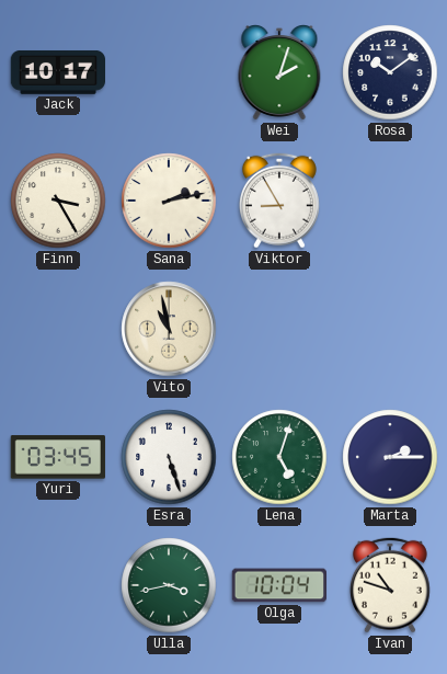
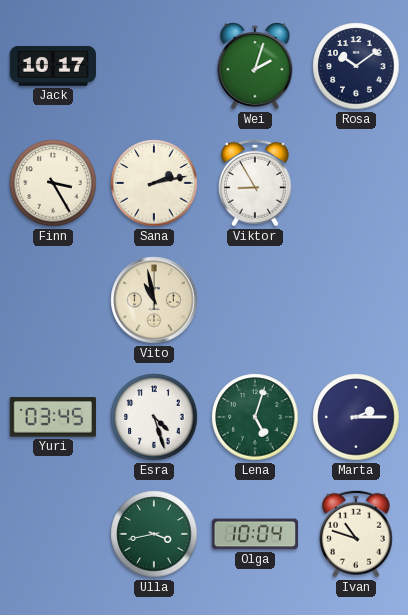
Esra: 5:27 -> 4:27
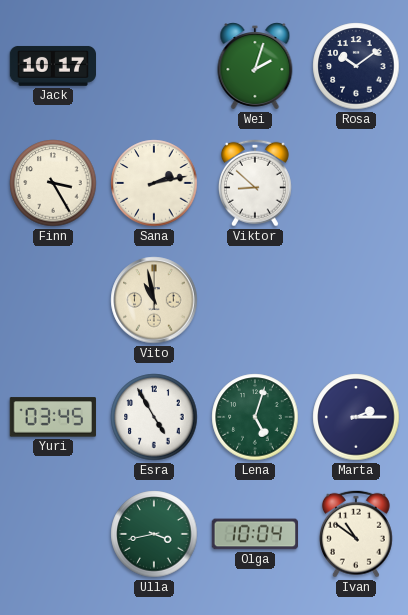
Viktor: 8:55 -> 8:52
Esra: 4:27 -> 4:55
Ivan: 10:48 -> 10:51
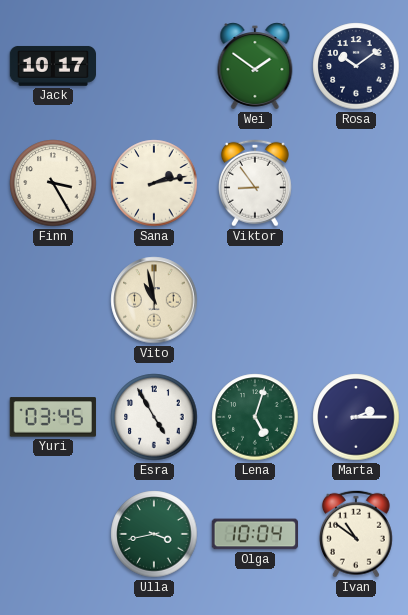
Wei: 2:03 -> 1:51
Viktor: 8:52 -> 8:54
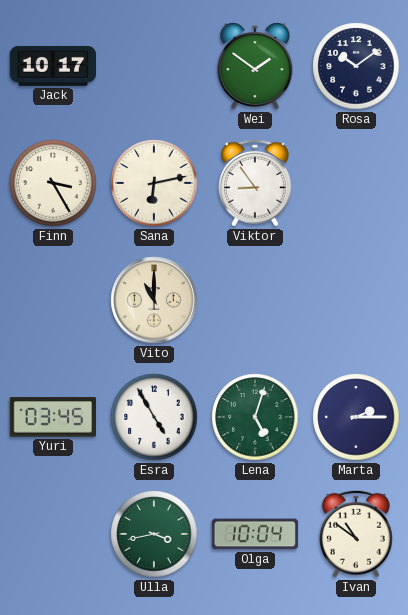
Sana: 2:13 -> 6:13
Vito: 10:58 -> 11:00
